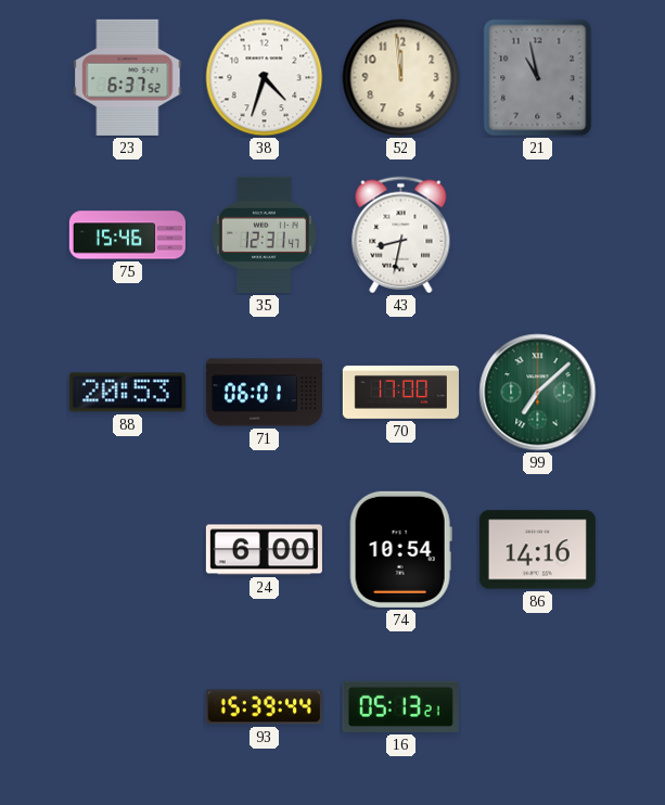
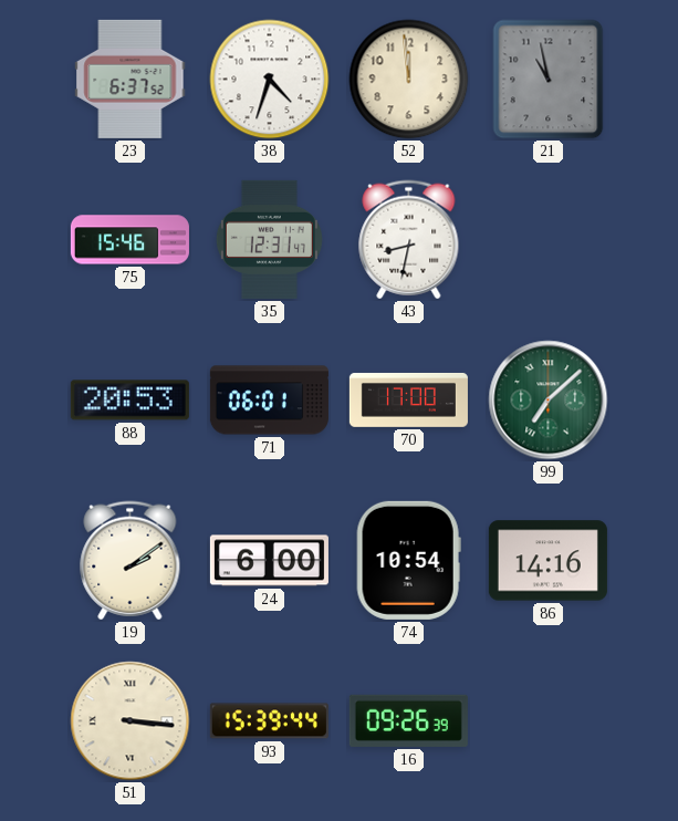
19: none -> 2:09
51: none -> 3:16
16: 05:13 -> 09:26
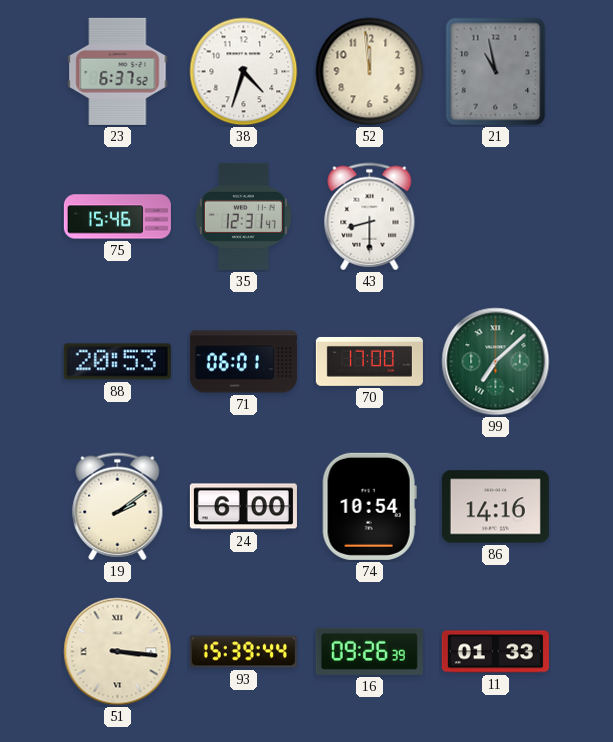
43: 8:32 -> 8:30
11: none -> 01:33
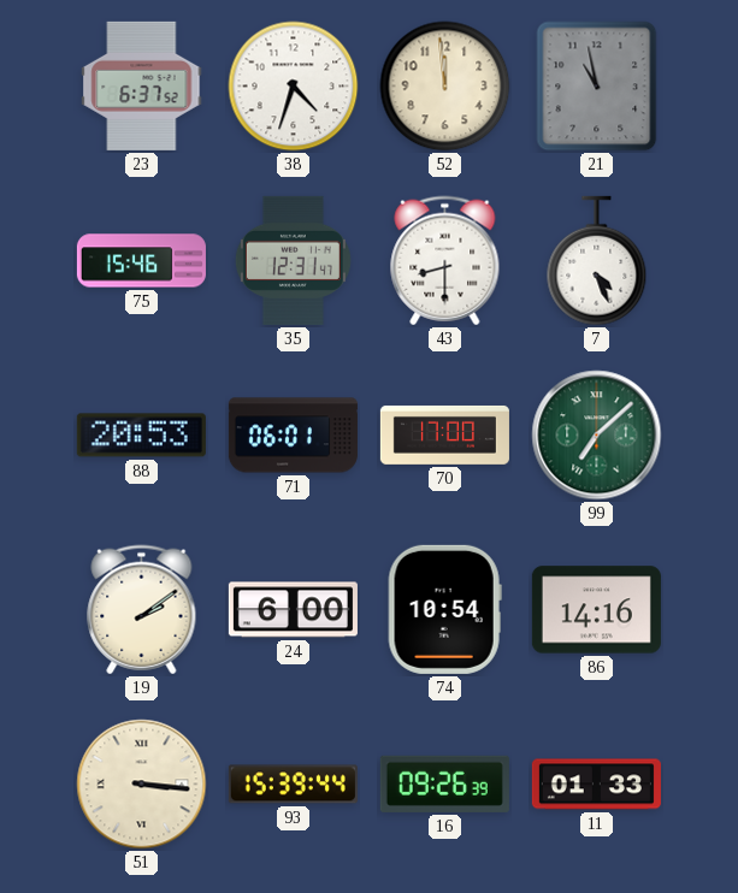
7: none -> 4:26
